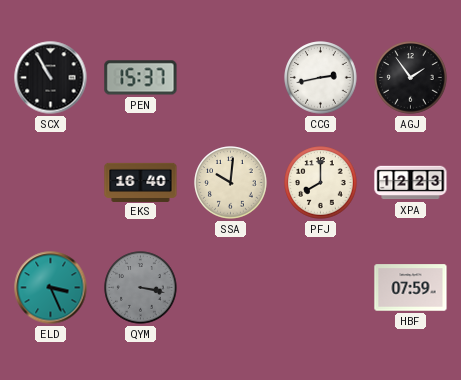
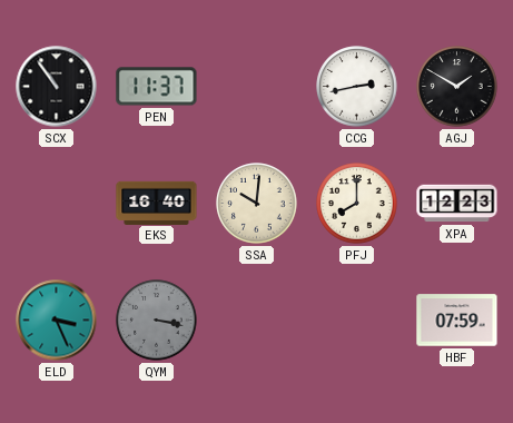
SCX: 10:55 -> 10:54
PEN: 15:37 -> 11:37
AGJ: 1:54 -> 1:50
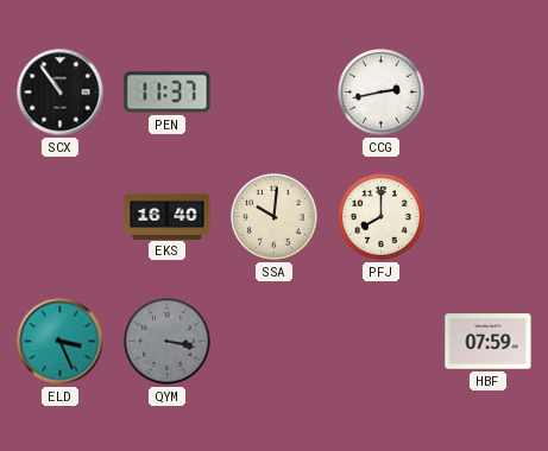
AGJ: 1:50 -> none
XPA: 12:23 -> none
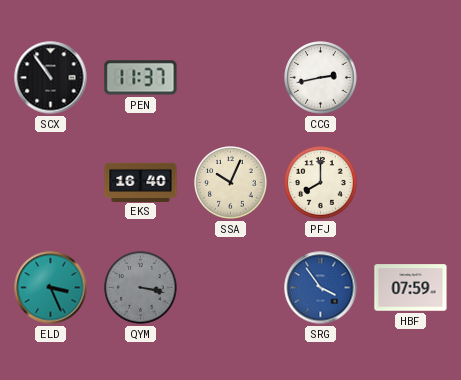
SSA: 10:01 -> 10:04
SRG: none -> 3:54
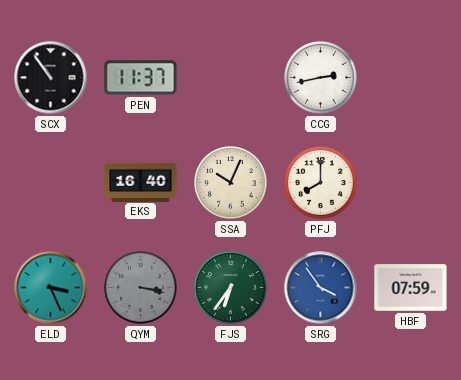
FJS: none -> 6:36
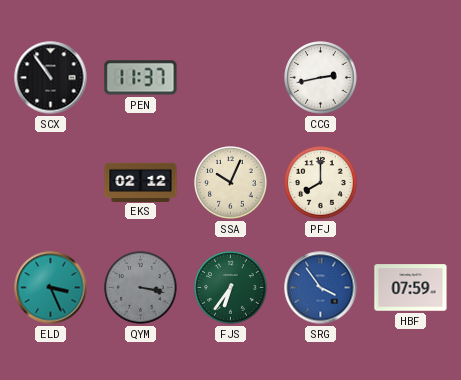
EKS: 16:40 -> 02:12
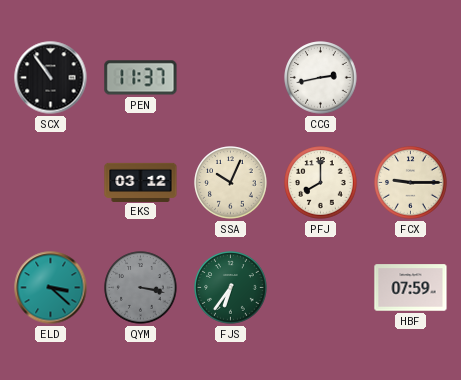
EKS: 02:12 -> 03:12
FCX: none -> 9:15
ELD: 3:26 -> 3:22
SRG: 3:54 -> none
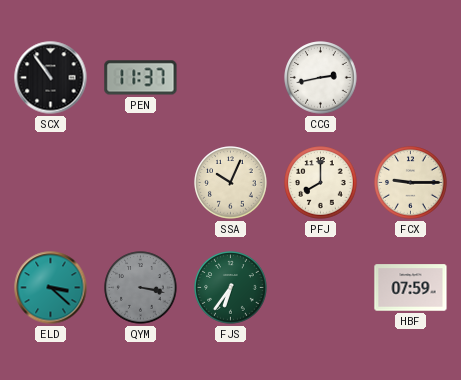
EKS: 03:12 -> none
